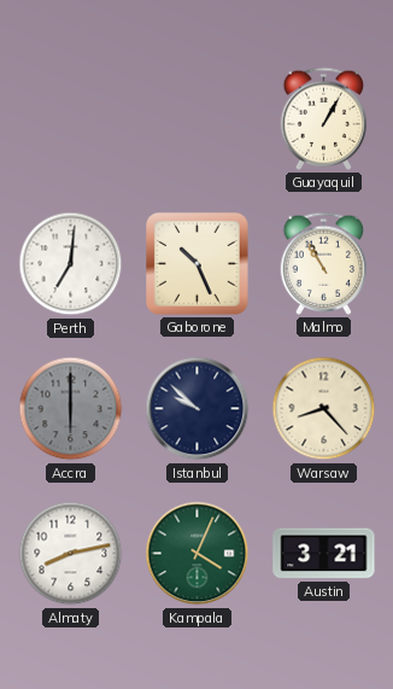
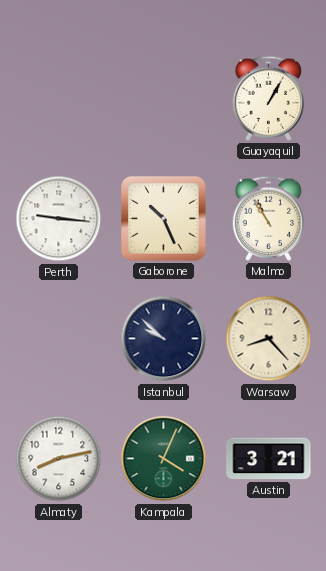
Perth: 7:01 -> 9:16
Accra: 6:00 -> none
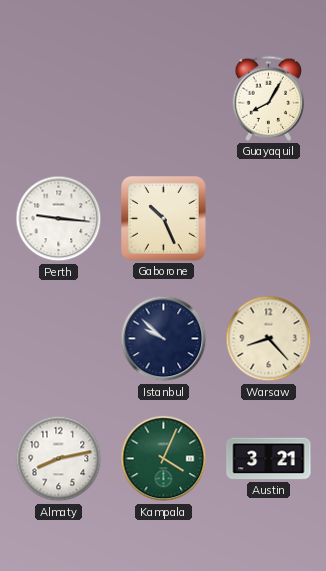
Guayaquil: 1:05 -> 8:05
Malmo: 10:55 -> none
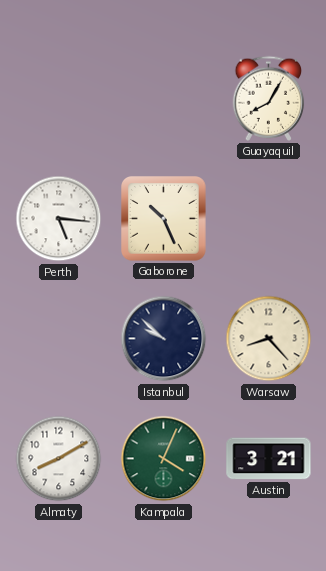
Perth: 9:16 -> 5:16
Almaty: 8:13 -> 8:10
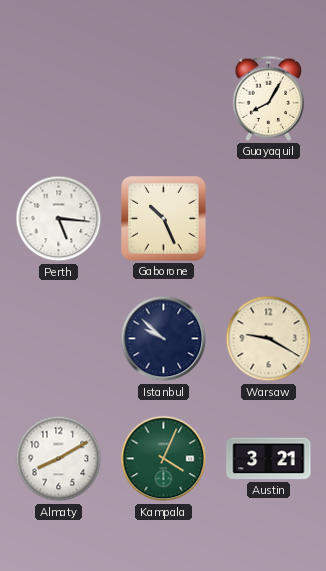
Warsaw: 8:23 -> 9:20
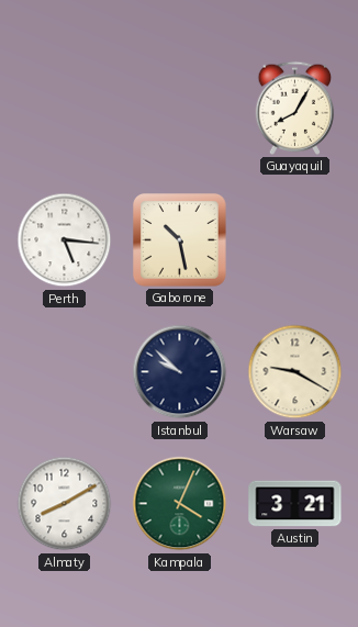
Gaborone: 10:26 -> 10:28
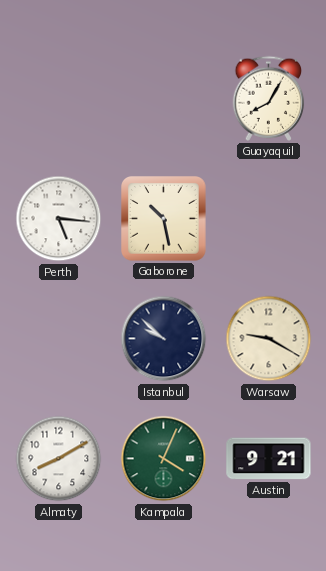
Austin: 3:21 -> 9:21
